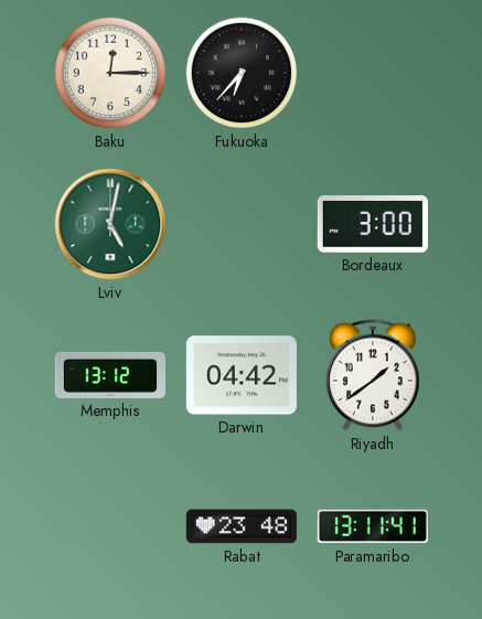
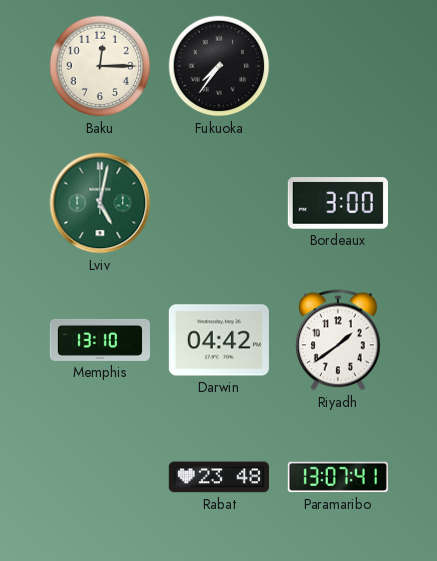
Fukuoka: 6:37 -> 7:36
Memphis: 13:12 -> 13:10
Paramaribo: 13:11 -> 13:07
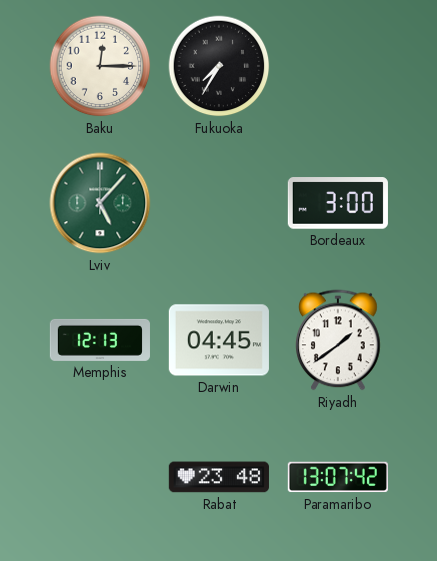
Fukuoka: 7:36 -> 7:35
Lviv: 5:02 -> 5:07
Memphis: 13:10 -> 12:13
Darwin: 04:42 -> 04:45
Paramaribo: 13:07:41 -> 13:07:42
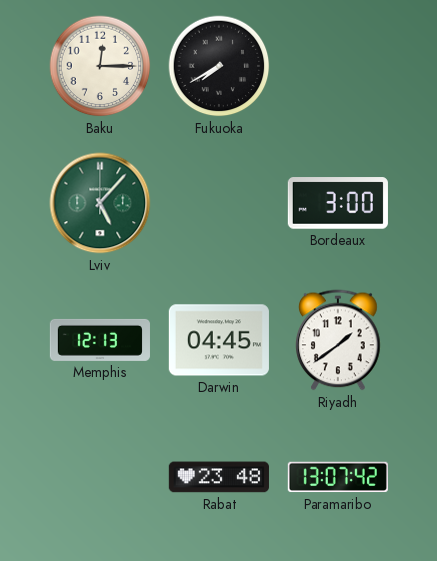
Fukuoka: 7:35 -> 7:40
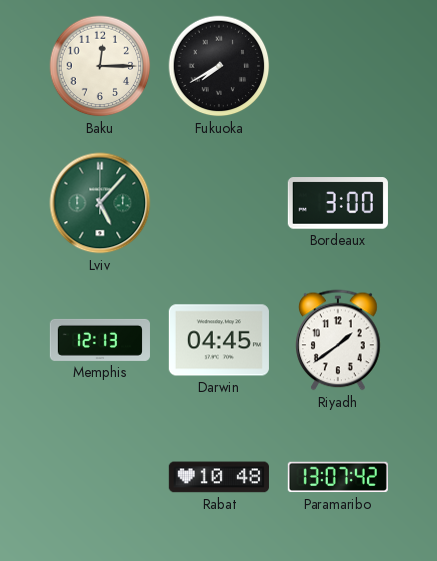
Rabat: 23:48 -> 10:48
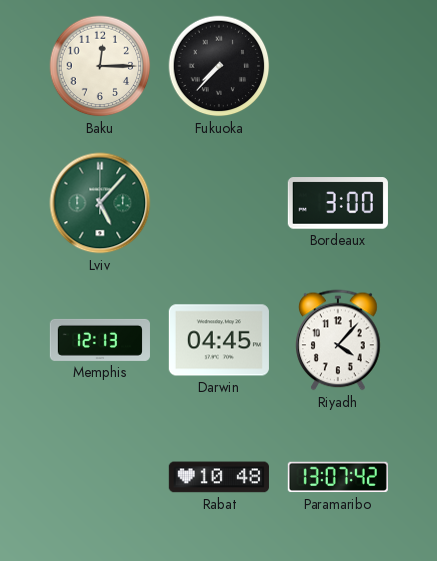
Fukuoka: 7:40 -> 7:37
Riyadh: 1:39 -> 4:07
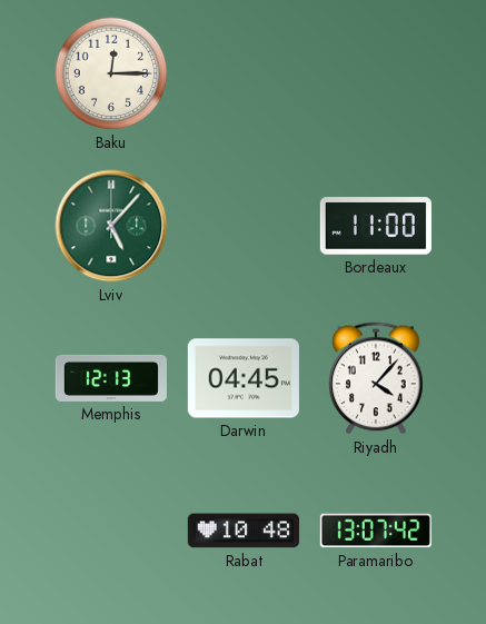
Fukuoka: 7:37 -> none
Bordeaux: 3:00 -> 11:00
